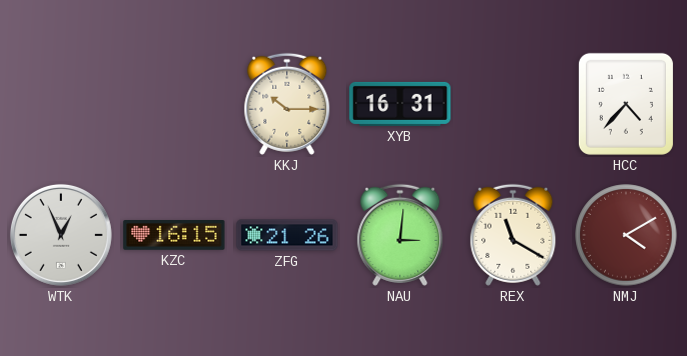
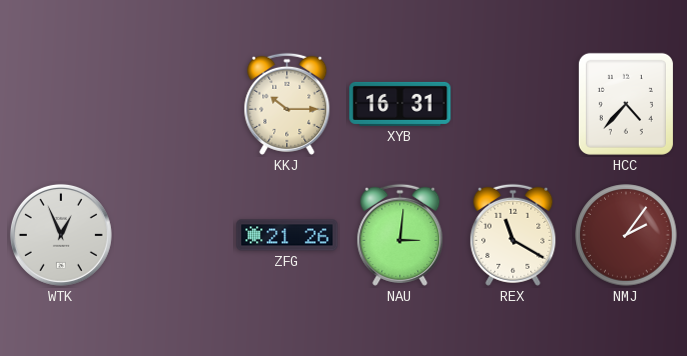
KZC: 16:15 -> none
NMJ: 4:10 -> 2:06
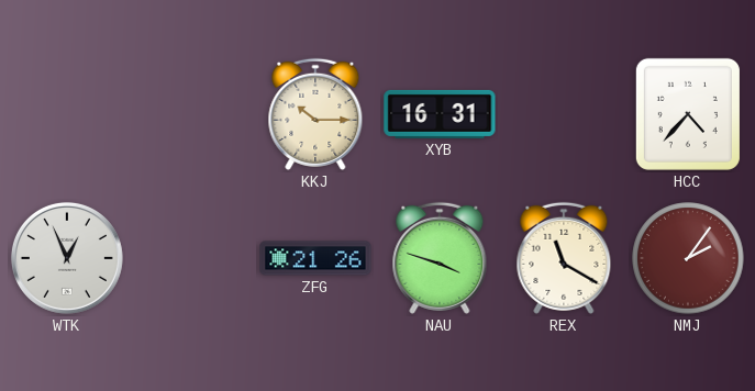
NAU: 3:01 -> 3:48
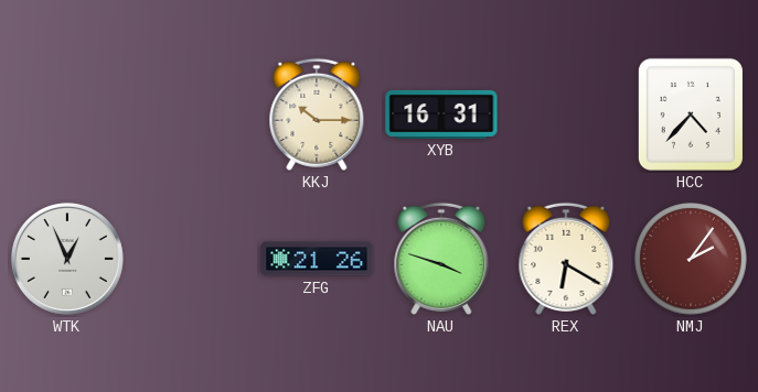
REX: 11:20 -> 6:20
